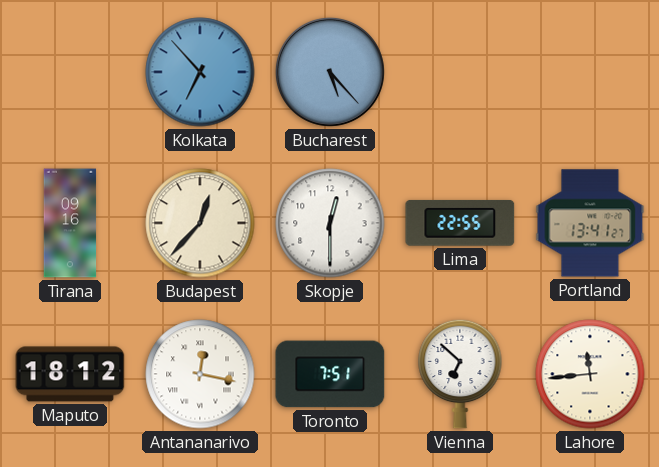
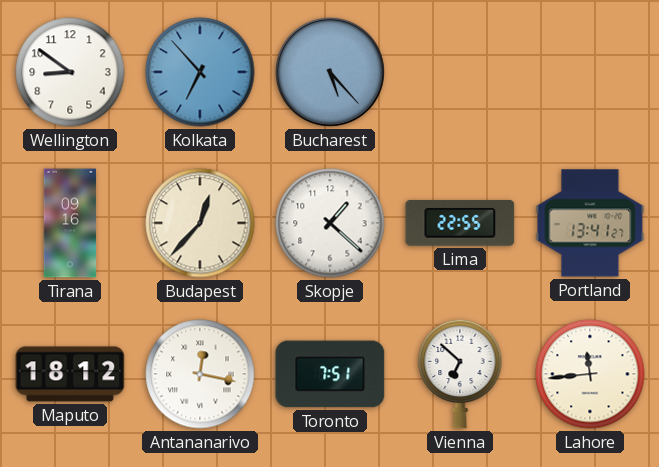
Wellington: none -> 8:51
Skopje: 12:30 -> 1:22
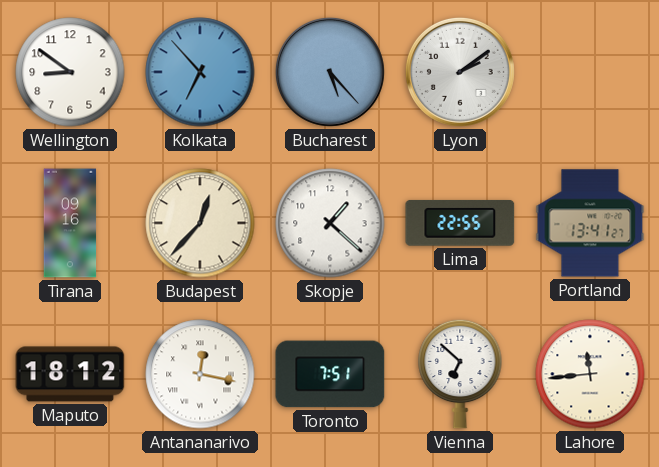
Lyon: none -> 2:09
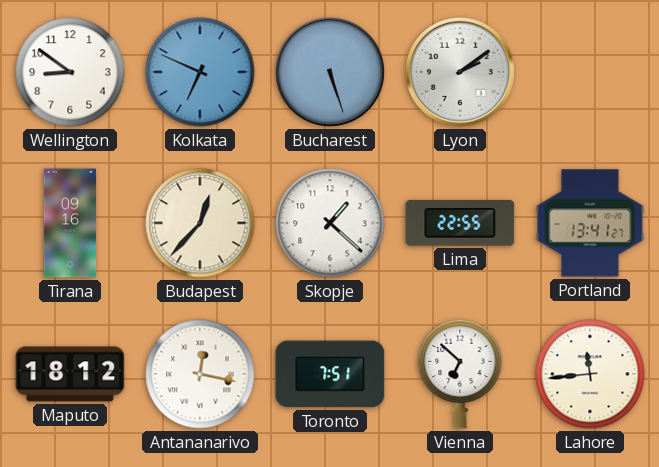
Kolkata: 6:53 -> 6:49
Bucharest: 5:23 -> 5:27
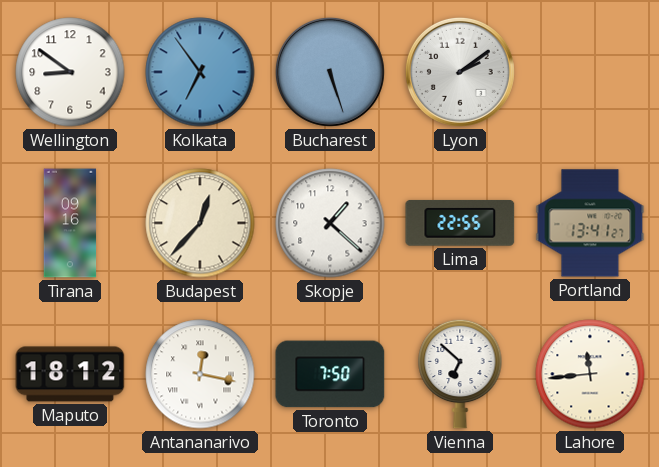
Kolkata: 6:49 -> 6:54
Toronto: 7:51 -> 7:50
